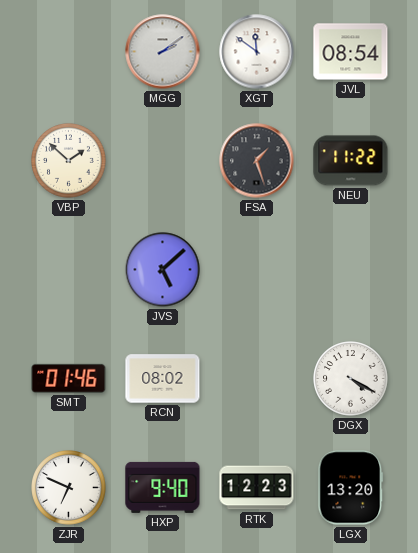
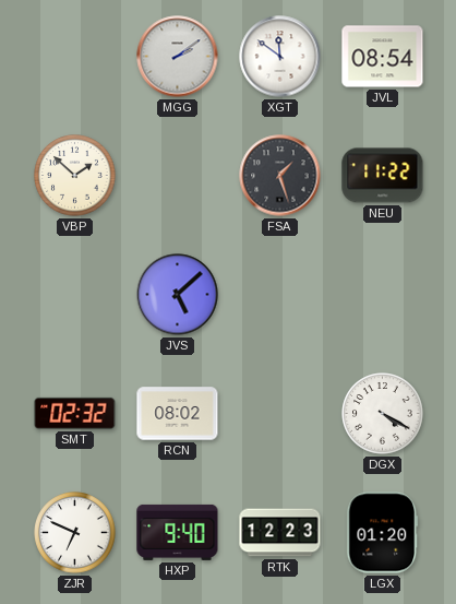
SMT: 01:46 -> 02:32
LGX: 13:20 -> 01:20
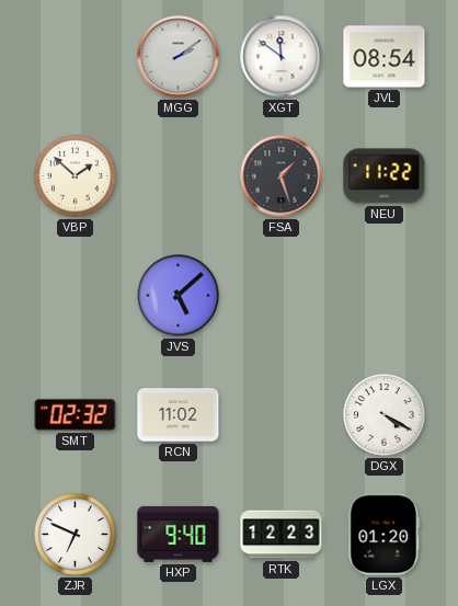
RCN: 08:02 -> 11:02
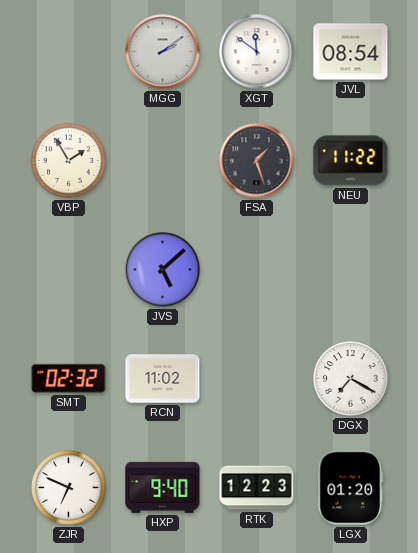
VBP: 1:52 -> 1:55
DGX: 4:20 -> 7:20
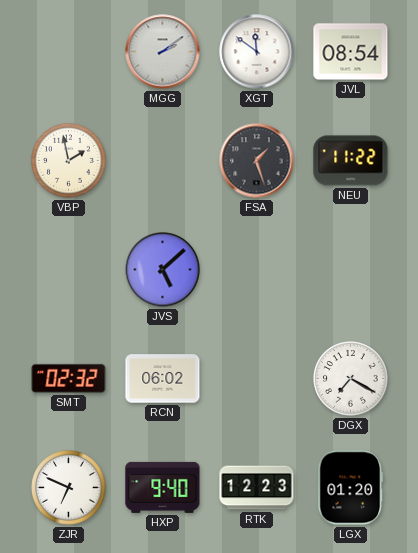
VBP: 1:55 -> 1:58
RCN: 11:02 -> 06:02
